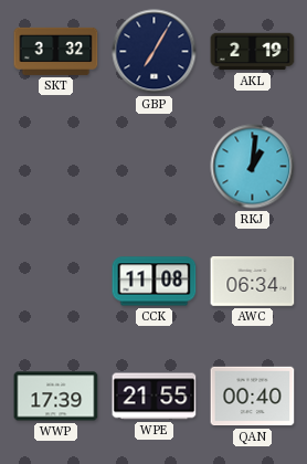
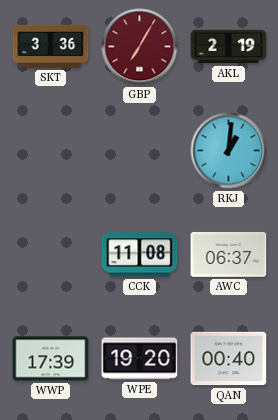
SKT: 3:32 -> 3:36
GBP dial: navy -> burgundy
AWC: 06:34 -> 06:37
WPE: 21:55 -> 19:20
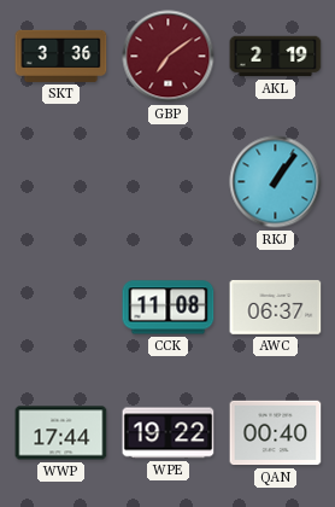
GBP: 7:05 -> 7:09
RKJ: 1:01 -> 1:06
WWP: 17:39 -> 17:44
WPE: 19:20 -> 19:22
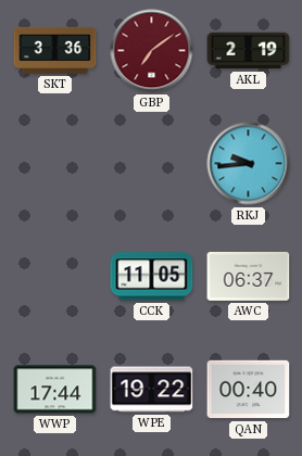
RKJ: 1:06 -> 9:44
CCK: 11:08 -> 11:05
